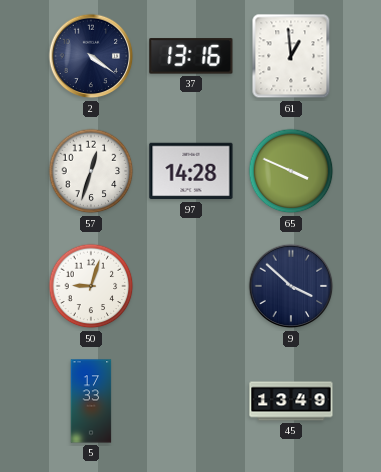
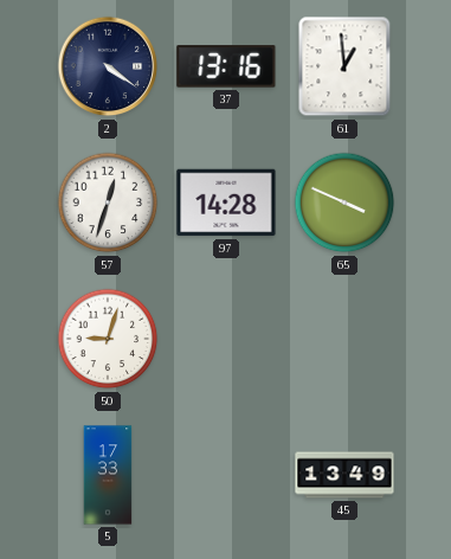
9: 3:52 -> none
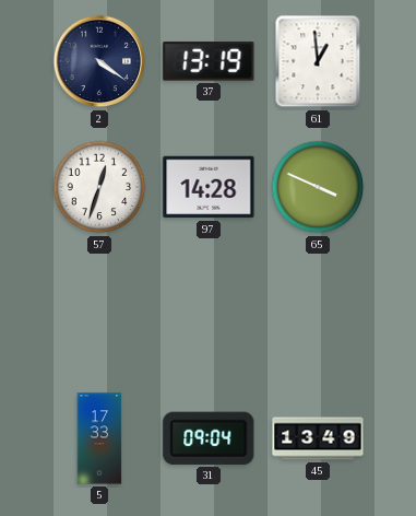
37: 13:16 -> 13:19
50: 9:03 -> none
31: none -> 09:04
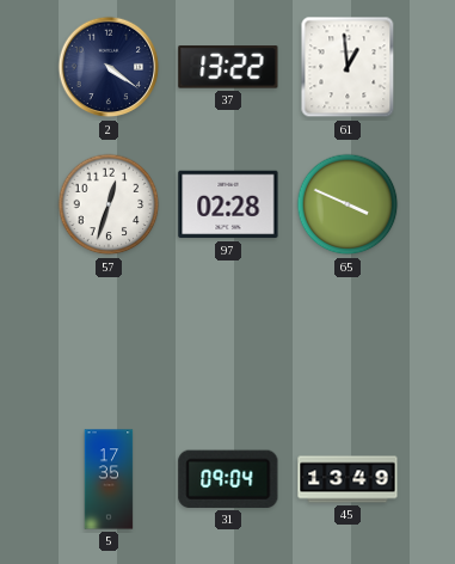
37: 13:19 -> 13:22
97: 14:28 -> 02:28
5: 17:33 -> 17:35
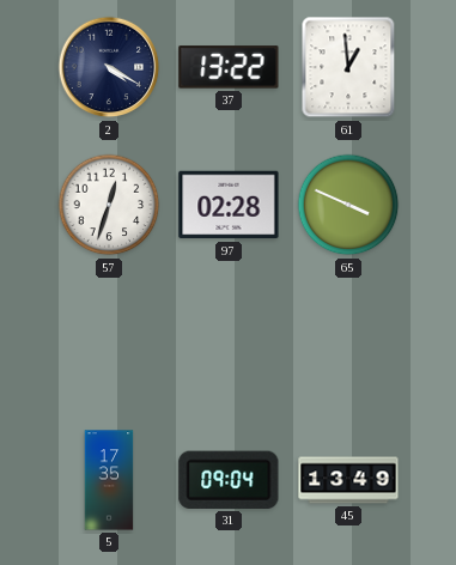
2: 4:21 -> 4:20
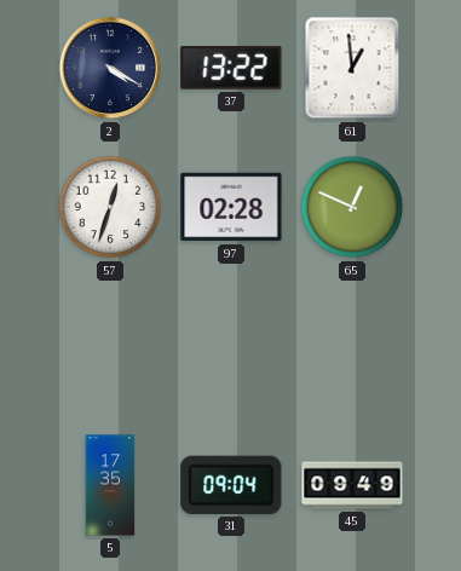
65: 3:49 -> 12:49
45: 13:49 -> 09:49
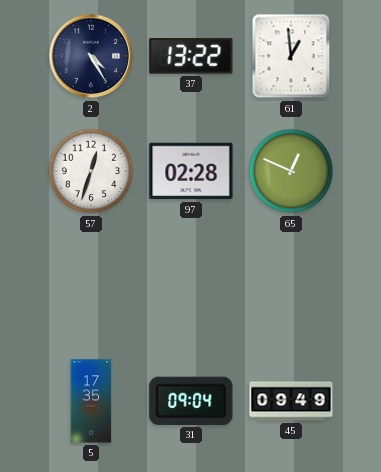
2: 4:20 -> 4:25
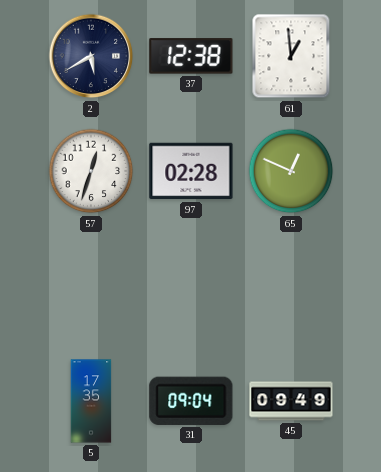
2: 4:25 -> 5:40
37: 13:22 -> 12:38
